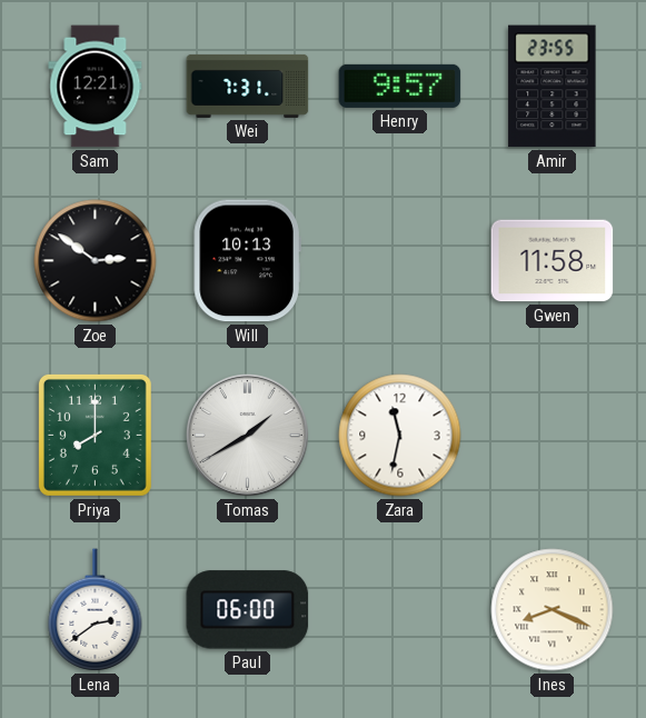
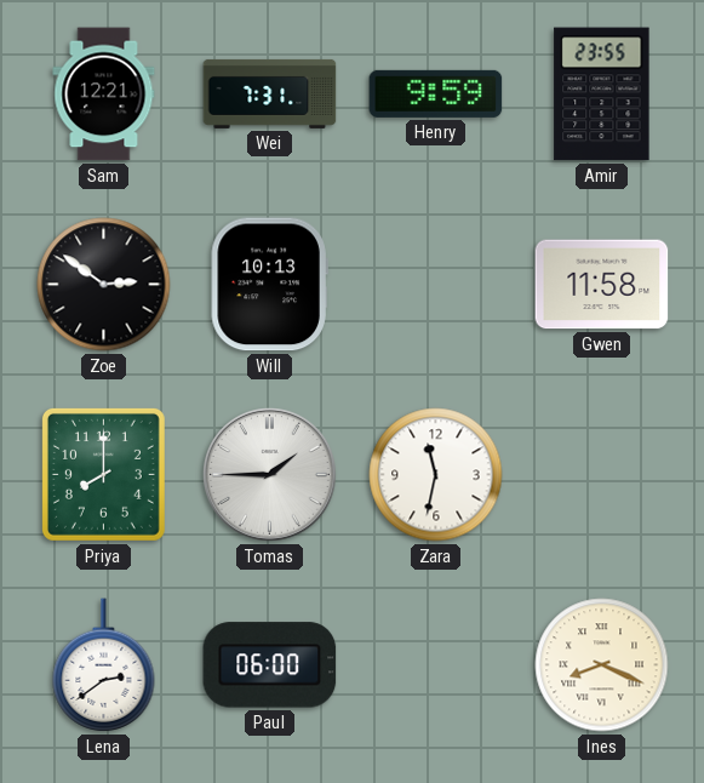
Henry: 9:57 -> 9:59
Tomas: 1:40 -> 1:45
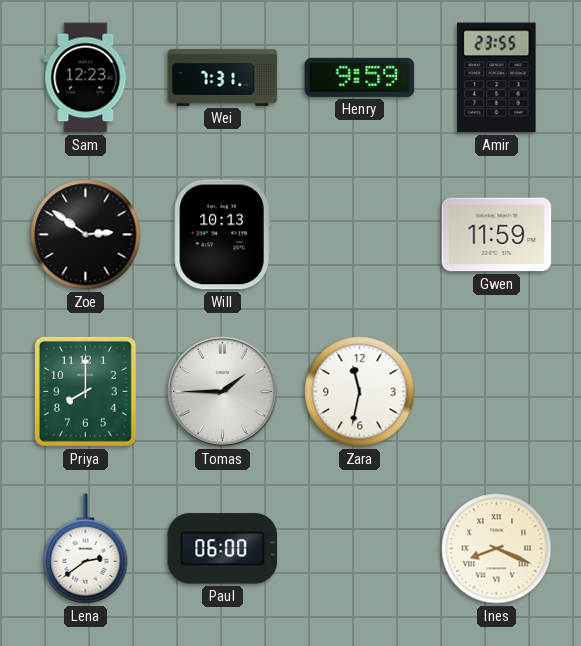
Sam: 12:21 -> 12:23
Gwen: 11:58 -> 11:59
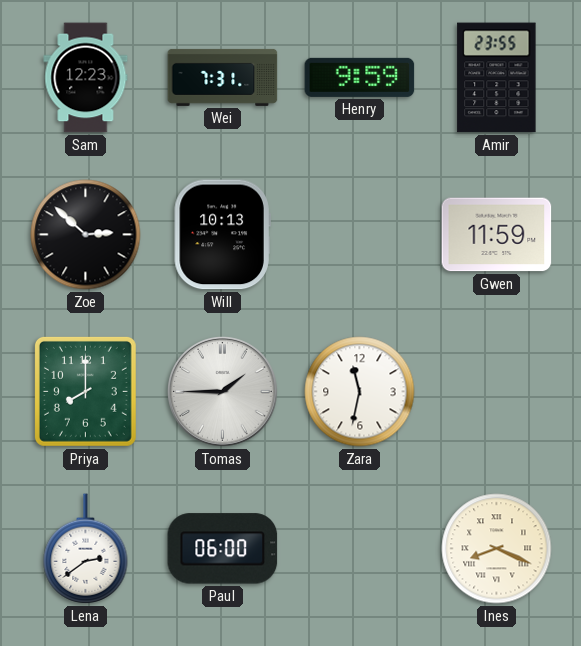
Zoe: 2:51 -> 2:52
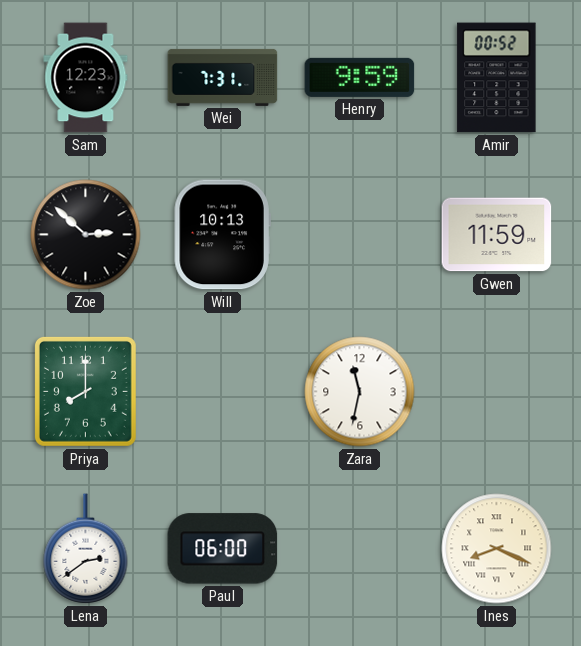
Amir: 23:55 -> 00:52
Tomas: 1:45 -> none
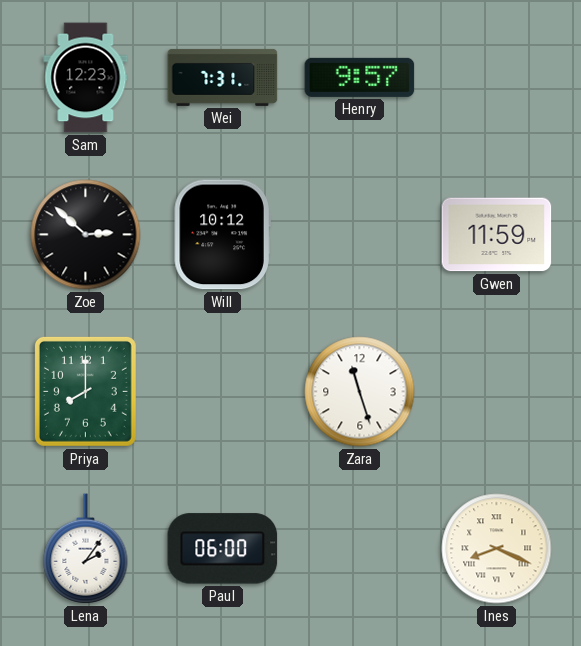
Henry: 9:59 -> 9:57
Amir: 00:52 -> none
Will: 10:13 -> 10:12
Zara: 11:32 -> 11:27
Lena: 2:39 -> 2:06
